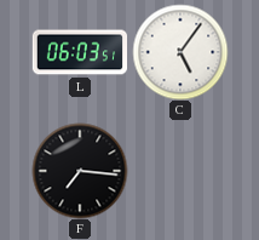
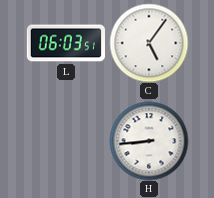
F: 7:16 -> none
H: none -> 8:44
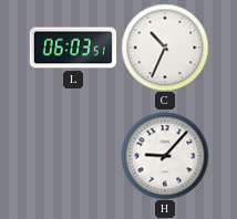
C: 5:06 -> 10:34
H: 8:44 -> 9:07
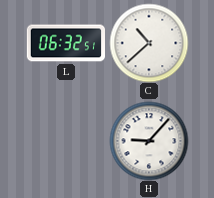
L: 06:03 -> 06:32
C: 10:34 -> 10:38
